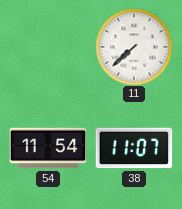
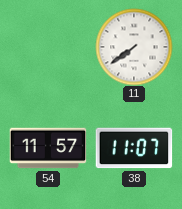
11: 7:38 -> 7:39
54: 11:54 -> 11:57
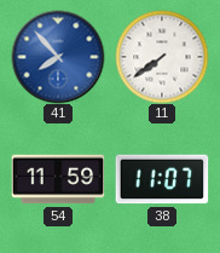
41: none -> 7:53
54: 11:57 -> 11:59
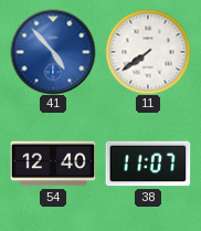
41: 7:53 -> 4:53
54: 11:59 -> 12:40
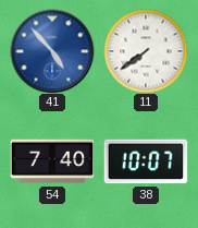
54: 12:40 -> 7:40
38: 11:07 -> 10:07
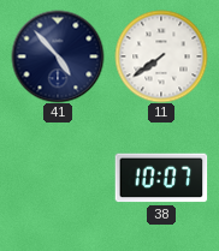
41 dial: blue -> navy
54: 7:40 -> none
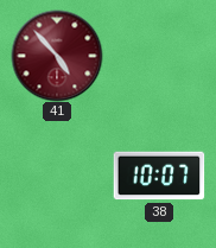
41 dial: navy -> burgundy
11: 7:39 -> none
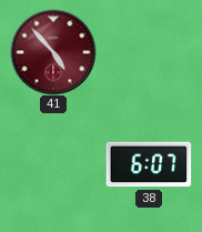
38: 10:07 -> 6:07
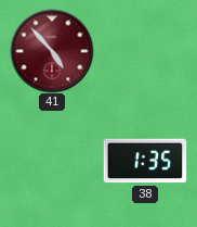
38: 6:07 -> 1:35
